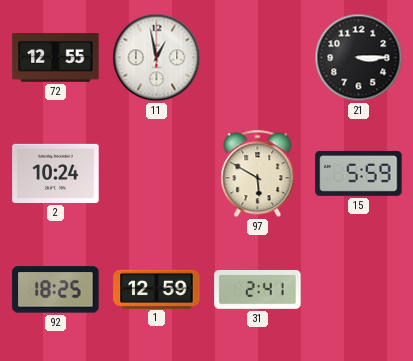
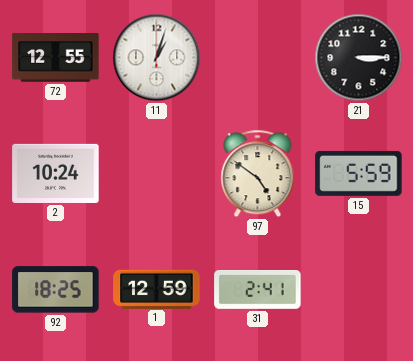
11: 12:58 -> 1:03
97: 5:50 -> 4:51
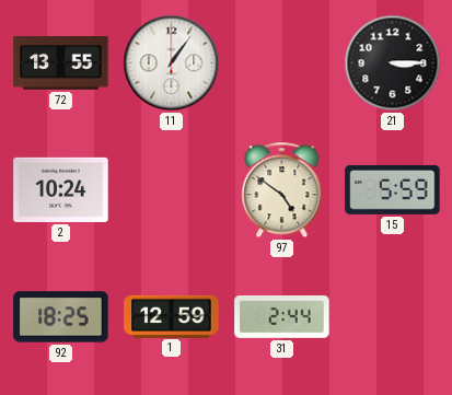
72: 12:55 -> 13:55
11: 1:03 -> 1:06
31: 2:41 -> 2:44
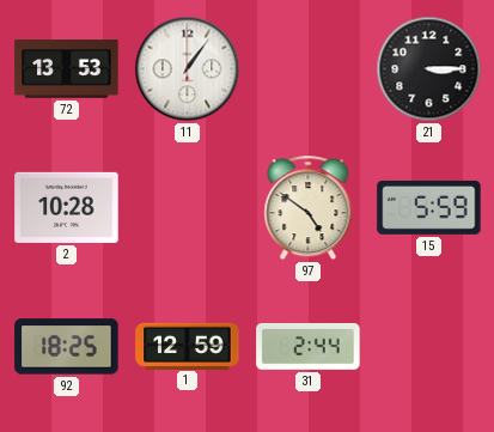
72: 13:55 -> 13:53
2: 10:24 -> 10:28
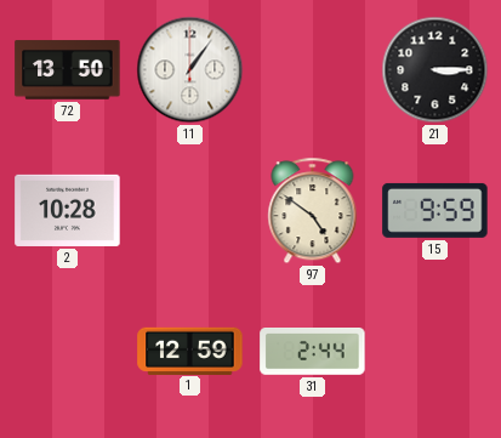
72: 13:53 -> 13:50
15: 5:59 -> 9:59
92: 18:25 -> none
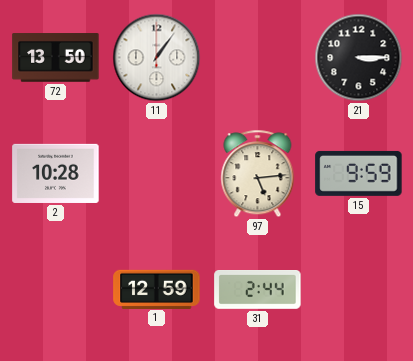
97: 4:51 -> 5:14
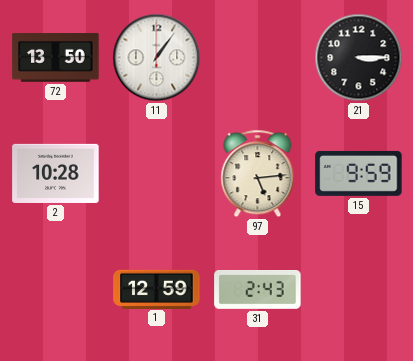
31: 2:44 -> 2:43
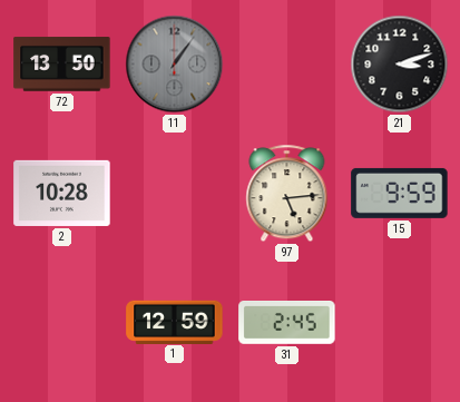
11 dial: white -> grey
21: 3:15 -> 3:12
31: 2:43 -> 2:45
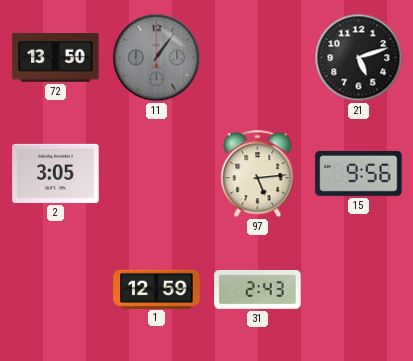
21: 3:12 -> 5:12
2: 10:28 -> 3:05
15: 9:59 -> 9:56
31: 2:45 -> 2:43
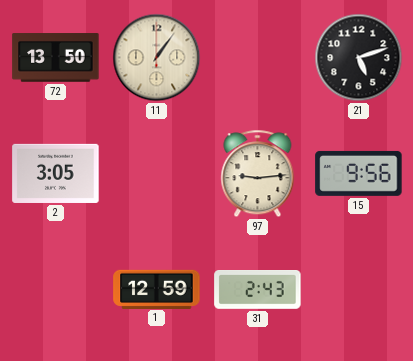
11 dial: grey -> cream
97: 5:14 -> 9:14
